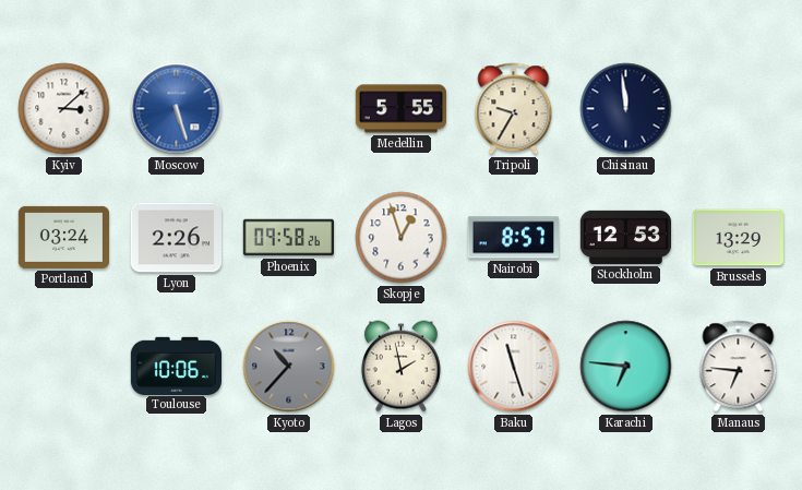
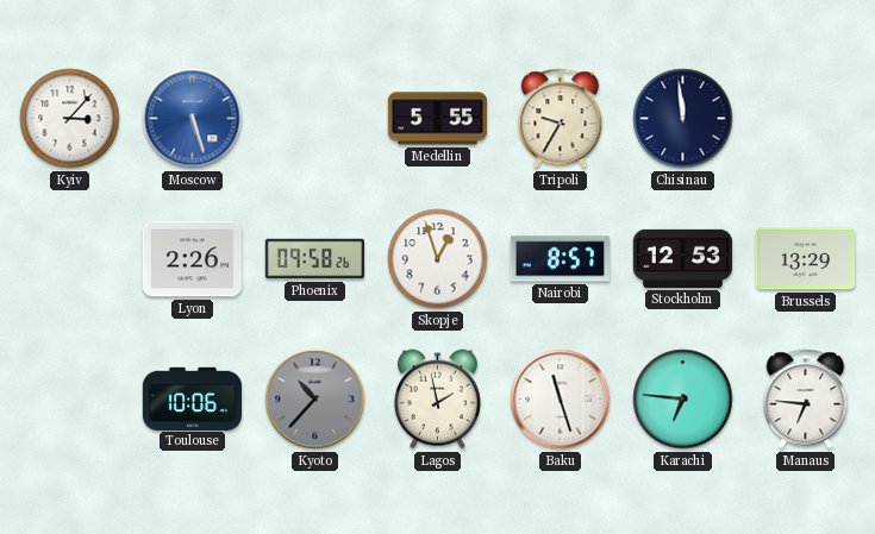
Kyiv: 3:08 -> 3:07
Portland: 03:24 -> none
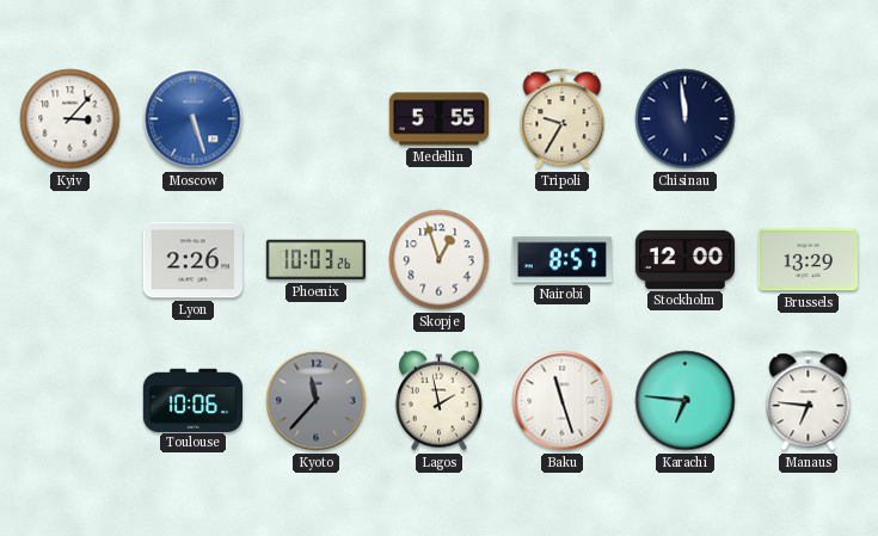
Phoenix: 09:58 -> 10:03
Stockholm: 12:53 -> 12:00
Kyoto: 10:37 -> 11:37
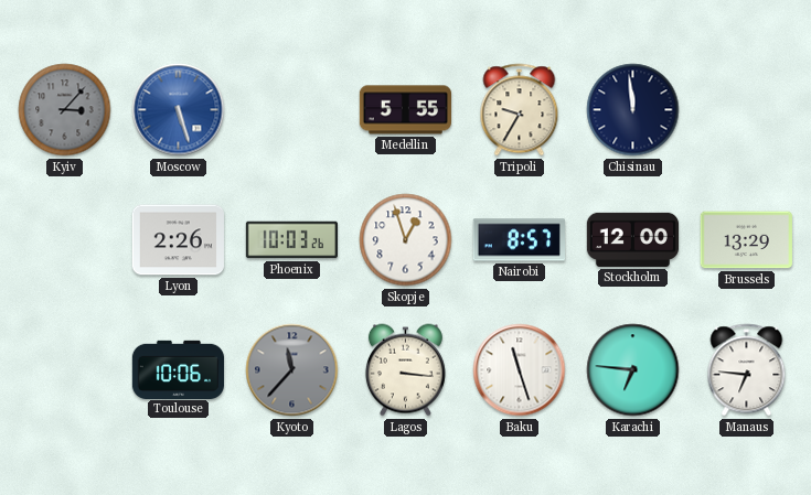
Kyiv dial: white -> grey
Lagos: 1:58 -> 3:16
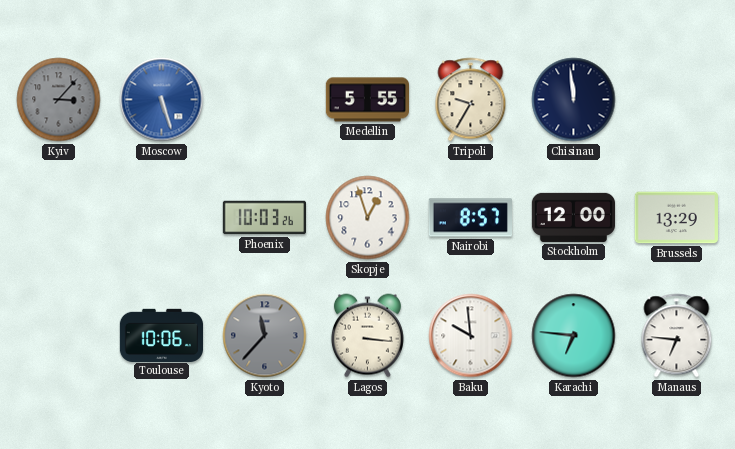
Lyon: 2:26 -> none
Baku: 11:27 -> 9:59
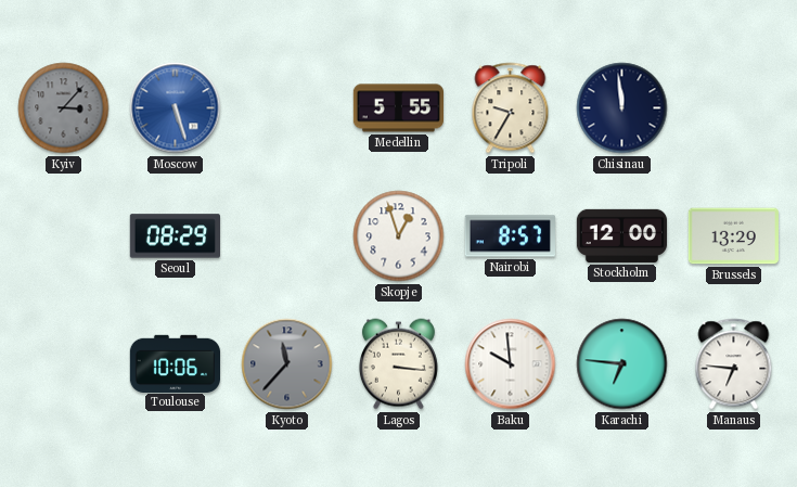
Seoul: none -> 08:29
Phoenix: 10:03 -> none
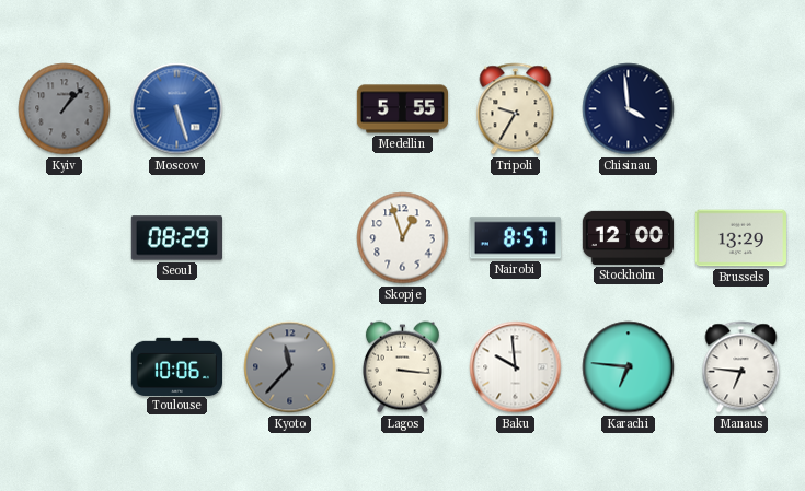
Kyiv: 3:07 -> 1:07
Chisinau: 11:59 -> 3:59
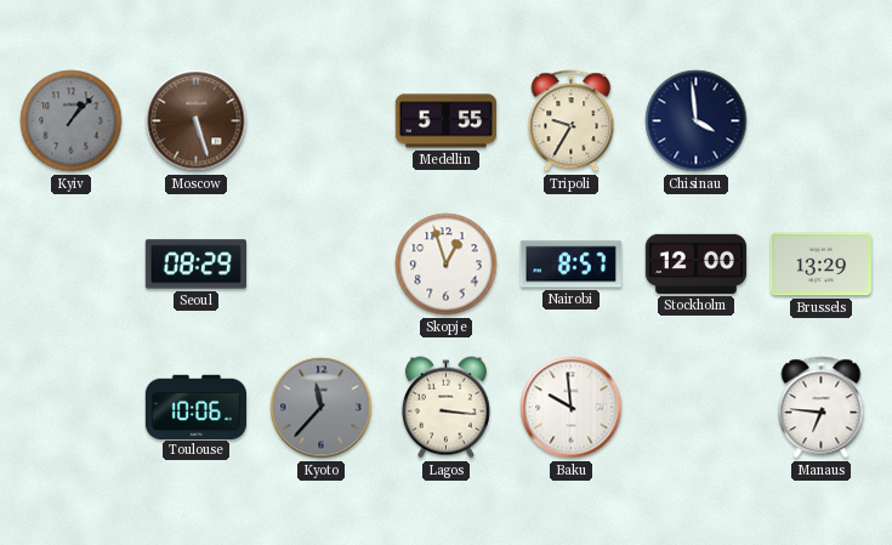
Moscow dial: blue -> brown
Karachi: 6:46 -> none
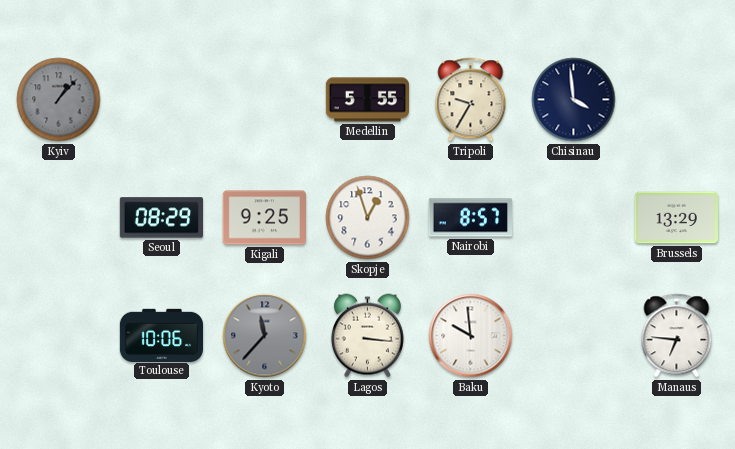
Moscow: 5:27 -> none
Kigali: none -> 9:25
Stockholm: 12:00 -> none
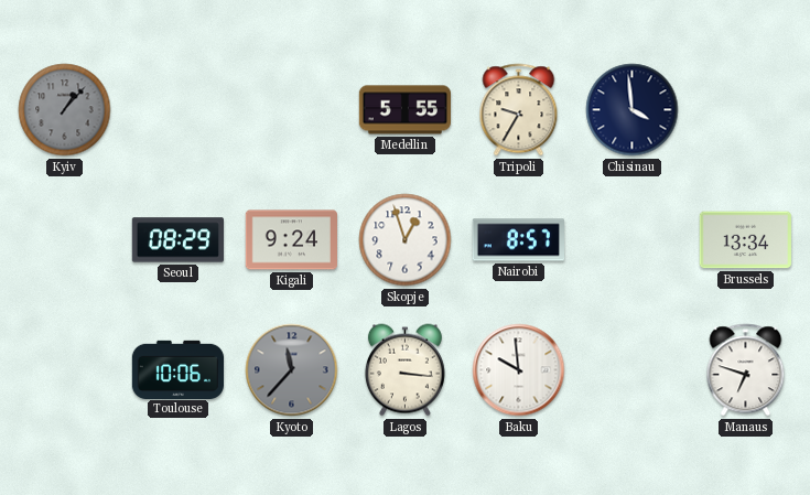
Kigali: 9:25 -> 9:24
Brussels: 13:29 -> 13:34
Manaus: 6:46 -> 6:48
